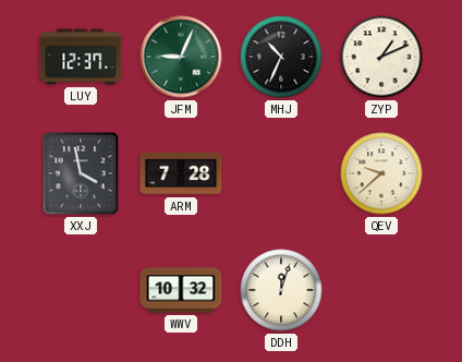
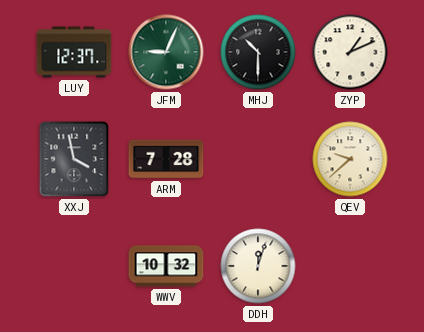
MHJ: 10:34 -> 10:30
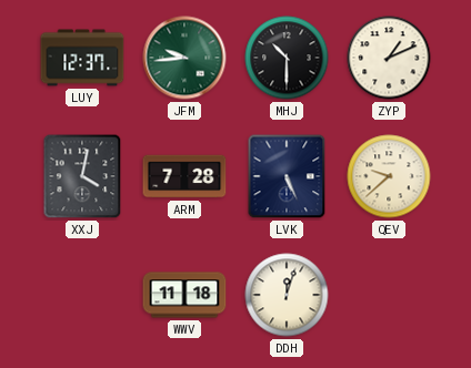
JFM: 9:04 -> 9:44
XXJ: 3:58 -> 4:02
LVK: none -> 5:26
WWV: 10:32 -> 11:18
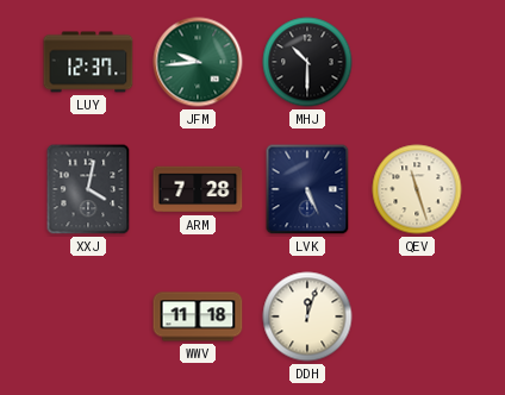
ZYP: 1:11 -> none
QEV: 9:38 -> 11:27
